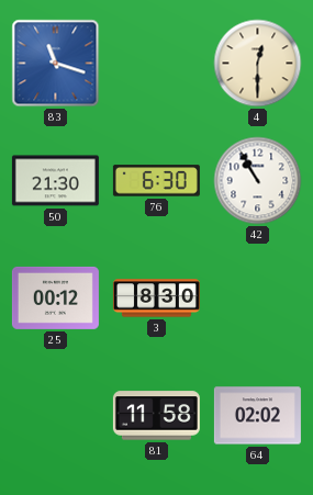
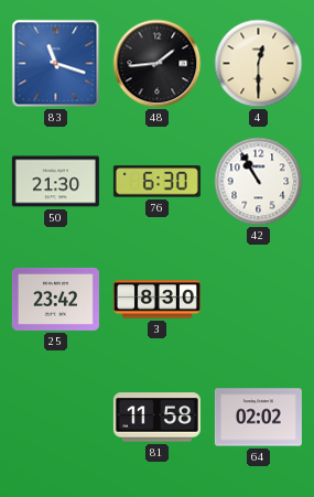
48: none -> 1:44
25: 00:12 -> 23:42
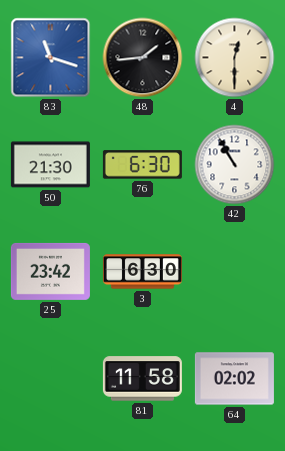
3: 8:30 -> 6:30
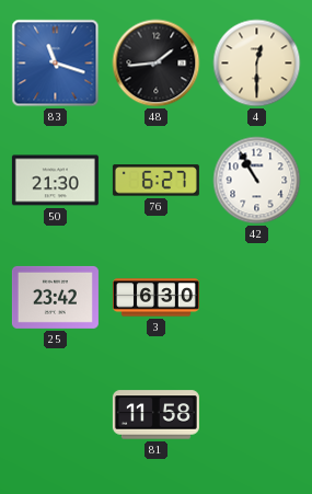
76: 6:30 -> 6:27
64: 02:02 -> none
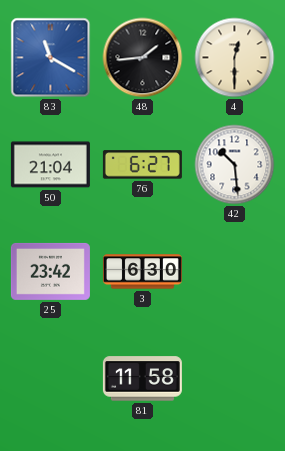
83: 11:18 -> 11:20
50: 21:30 -> 21:04
42: 10:55 -> 10:29
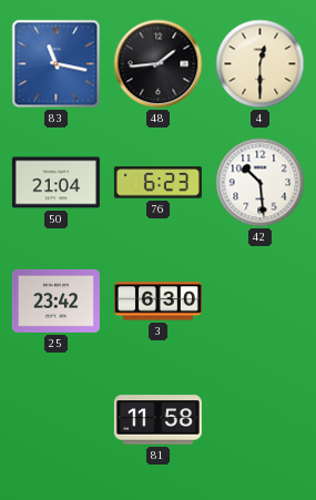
83: 11:20 -> 11:17
76: 6:27 -> 6:23
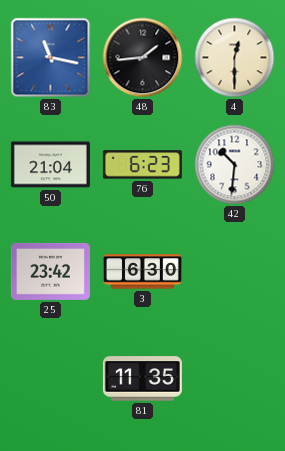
42: 10:29 -> 10:31
81: 11:58 -> 11:35
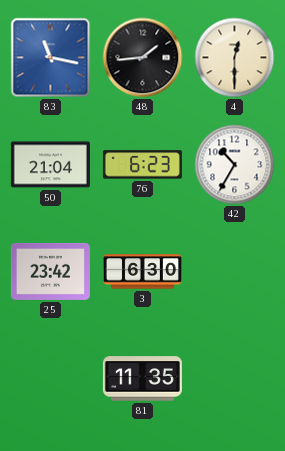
42: 10:31 -> 10:35
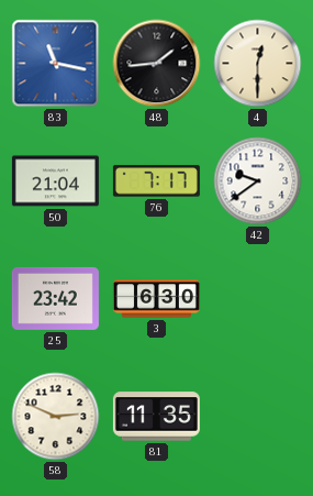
76: 6:23 -> 7:17
42: 10:35 -> 9:39
58: none -> 2:49
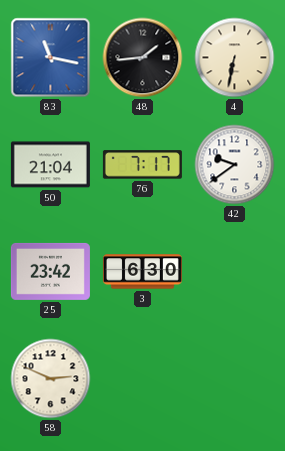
4: 12:30 -> 6:32
81: 11:35 -> none
